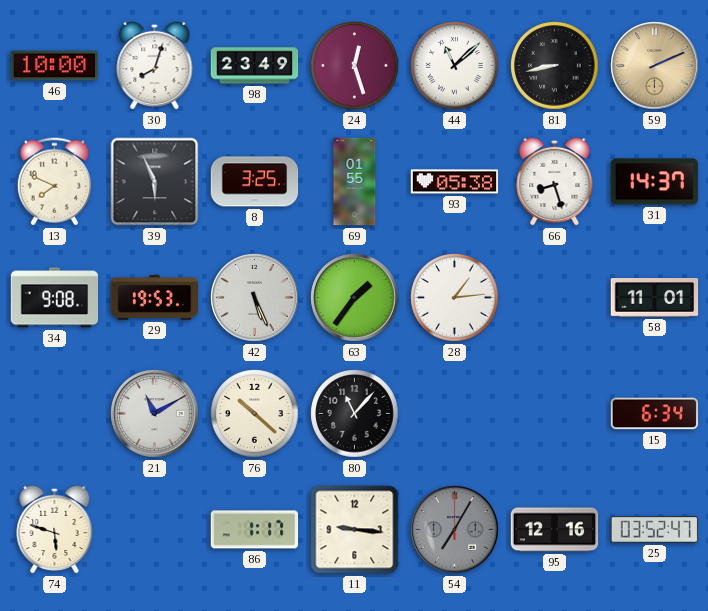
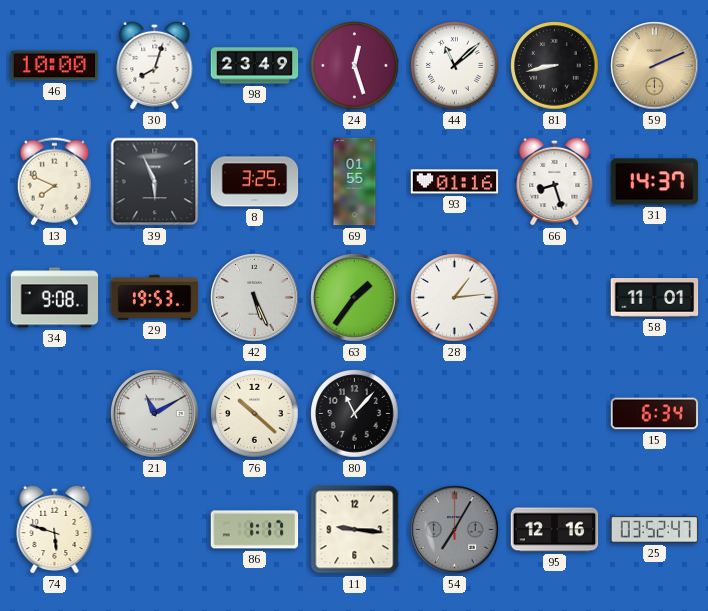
93: 05:38 -> 01:16
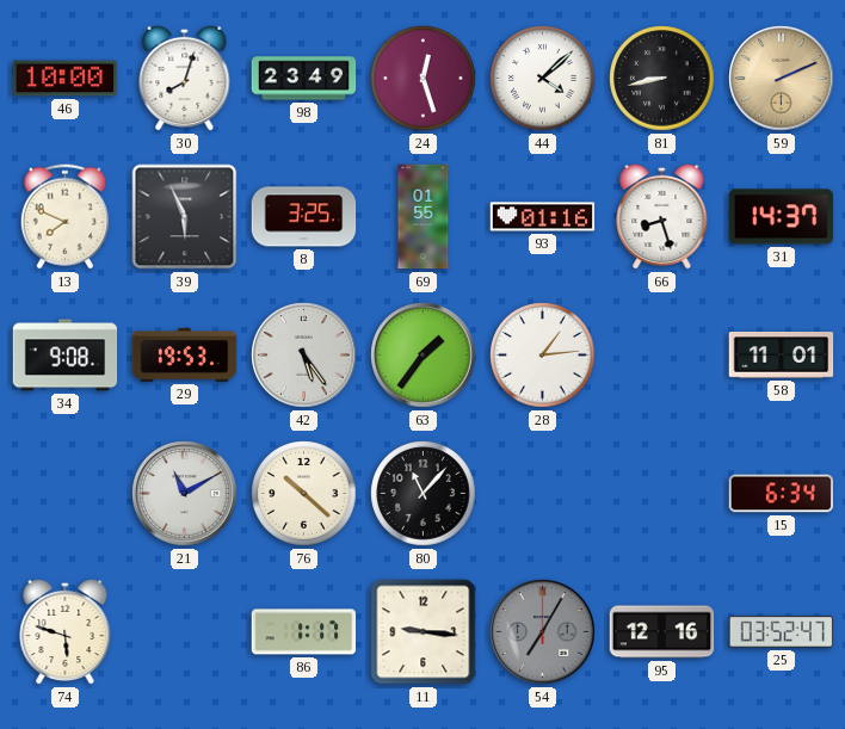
44: 11:08 -> 4:08
42: 5:26 -> 5:24
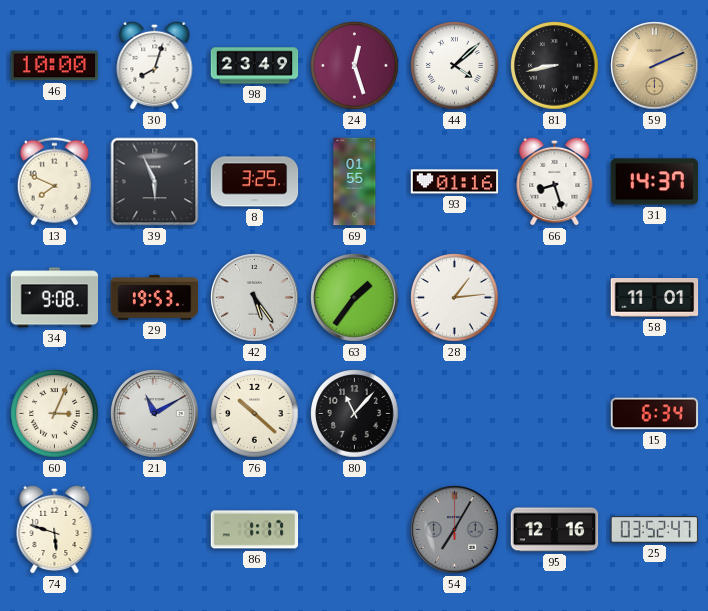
60: none -> 3:04
11: 9:16 -> none
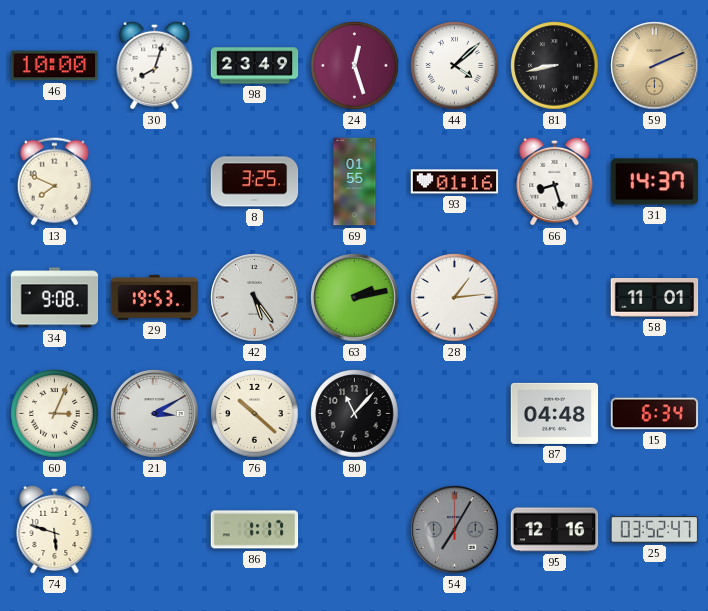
39: 5:56 -> none
63: 1:36 -> 2:13
21: 11:10 -> 3:10
87: none -> 04:48
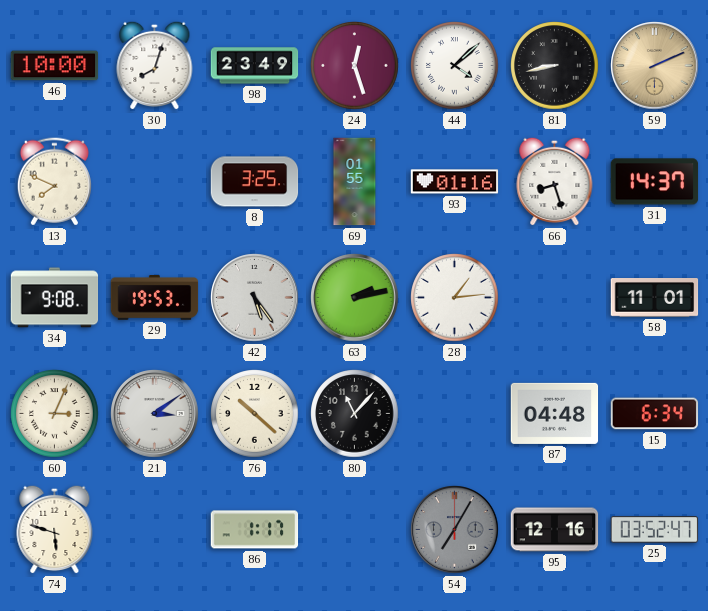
21: 3:10 -> 3:09
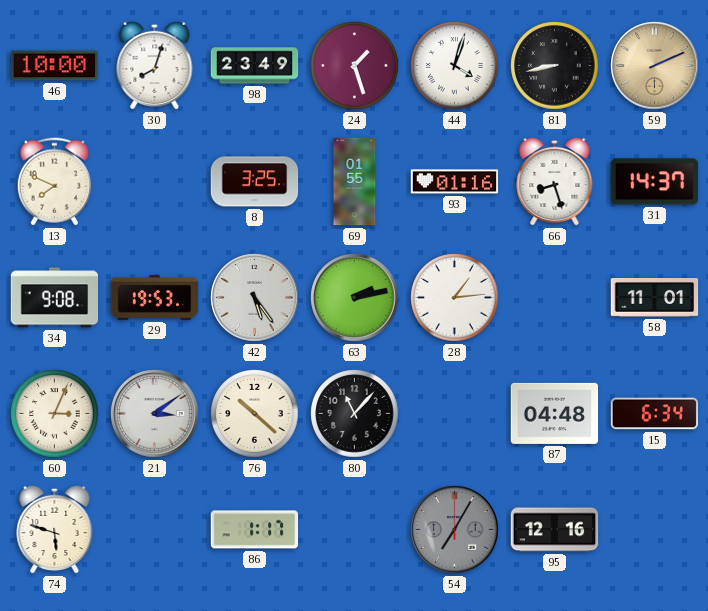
24: 12:27 -> 1:27
44: 4:08 -> 4:03
25: 03:52 -> none
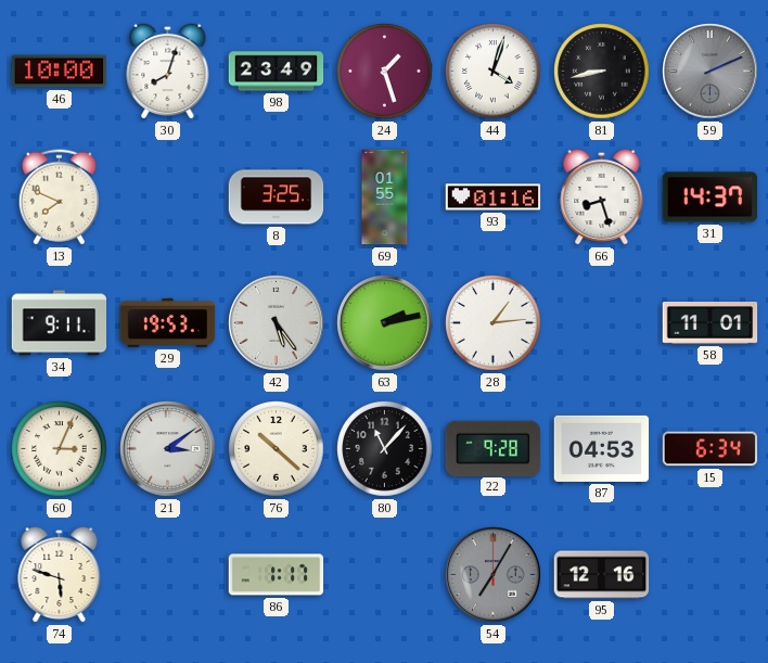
59 dial: champagne -> grey
34: 9:08 -> 9:11
22: none -> 9:28
87: 04:48 -> 04:53
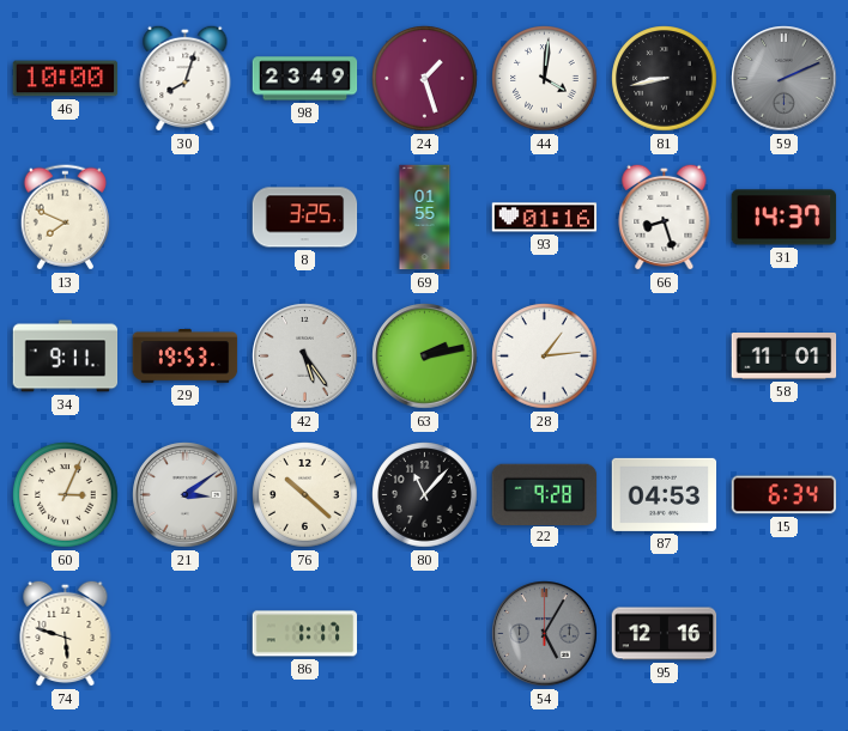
44: 4:03 -> 4:01
54: 7:05 -> 5:05
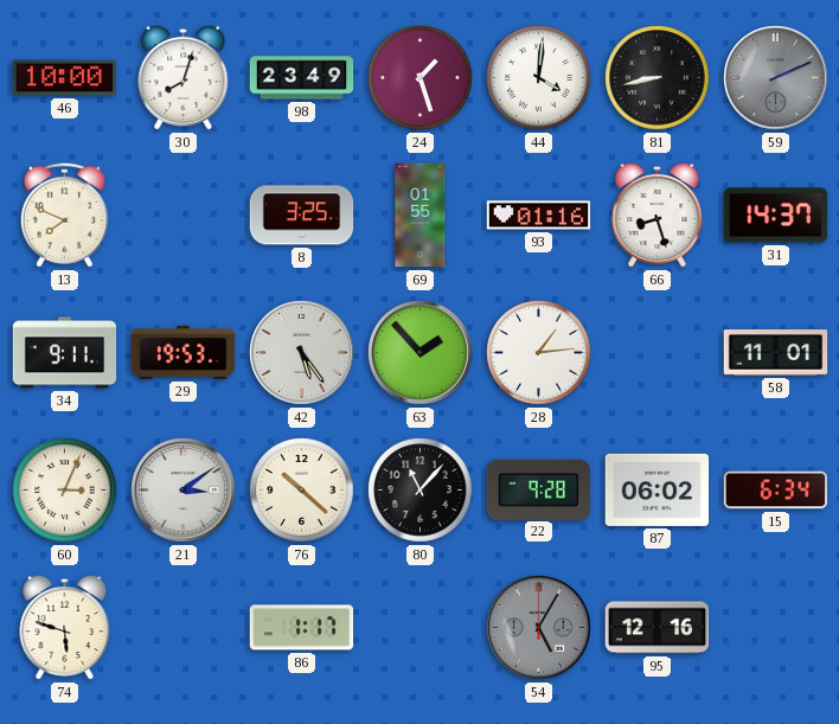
63: 2:13 -> 1:53
87: 04:53 -> 06:02
